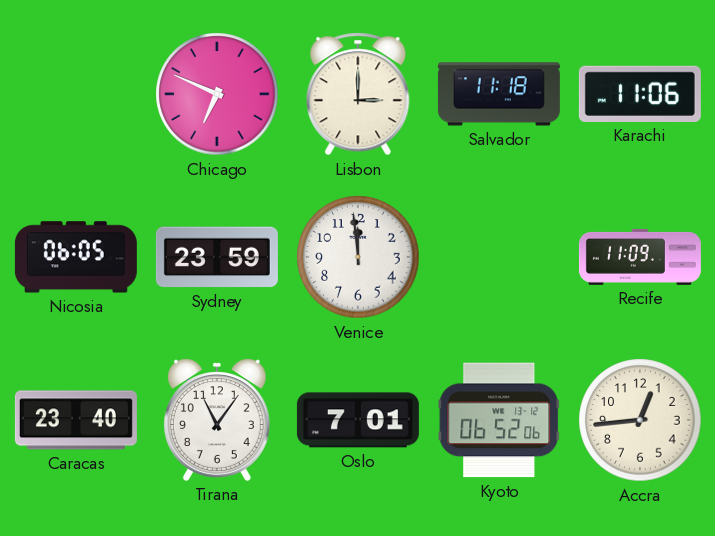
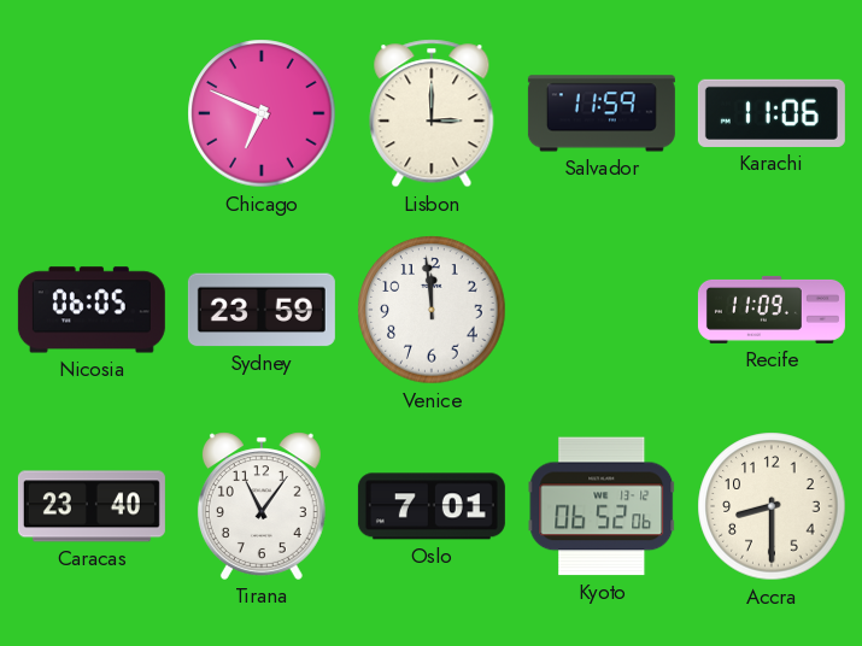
Salvador: 11:18 -> 11:59
Accra: 12:44 -> 8:30
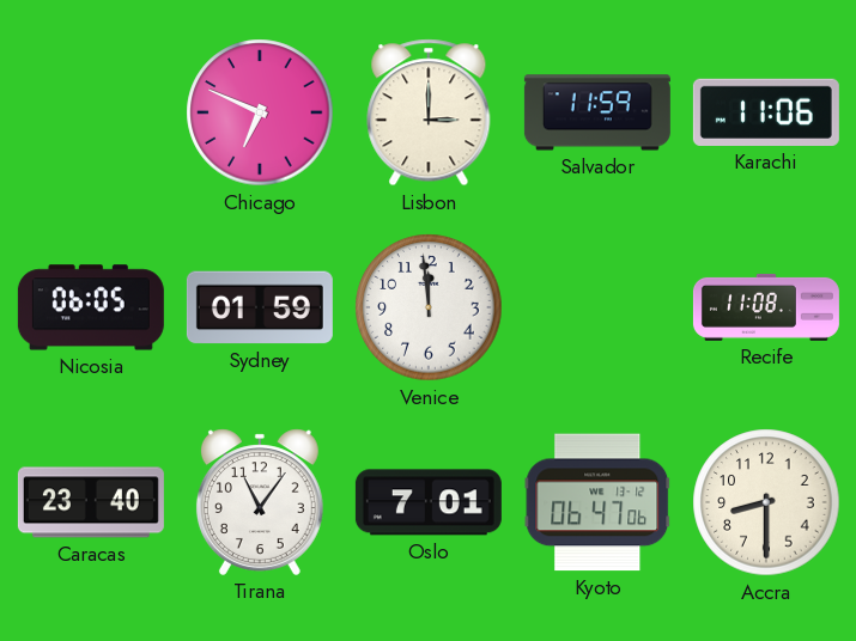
Sydney: 23:59 -> 01:59
Recife: 11:09 -> 11:08
Kyoto: 06:52 -> 06:47
